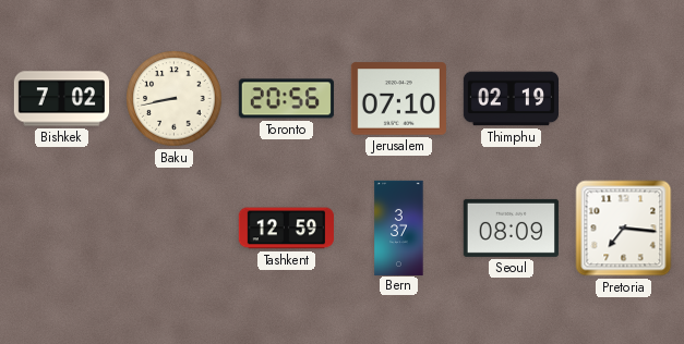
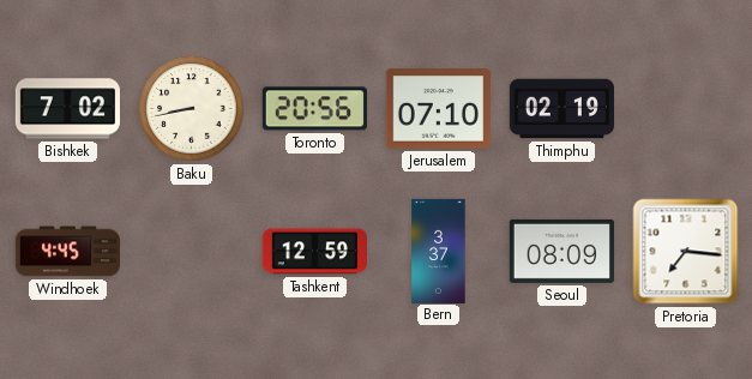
Windhoek: none -> 4:45
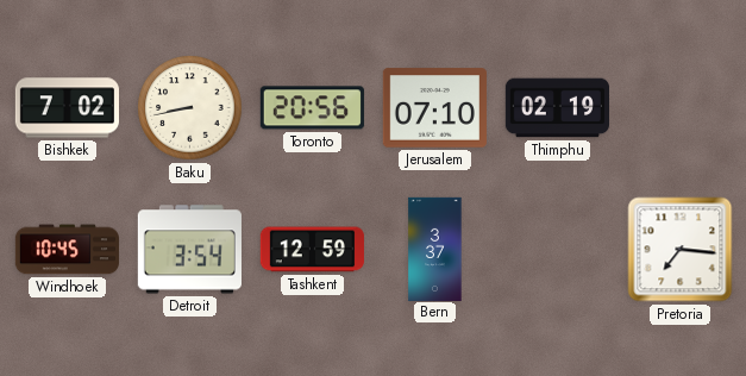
Windhoek: 4:45 -> 10:45
Detroit: none -> 3:54
Seoul: 08:09 -> none
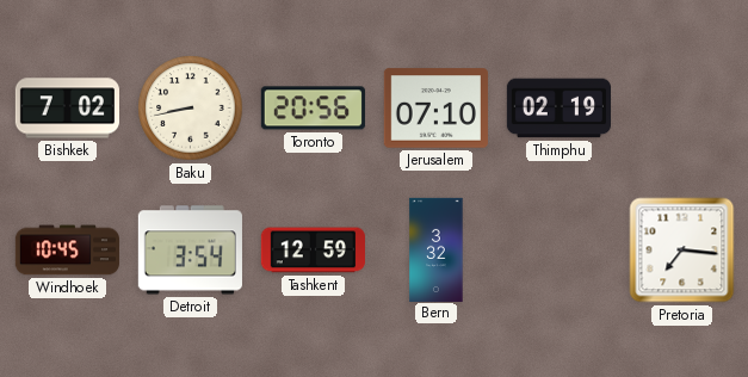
Bern: 3:37 -> 3:32
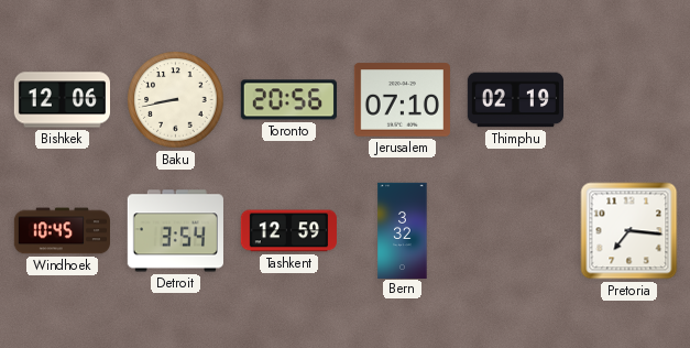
Bishkek: 7:02 -> 12:06
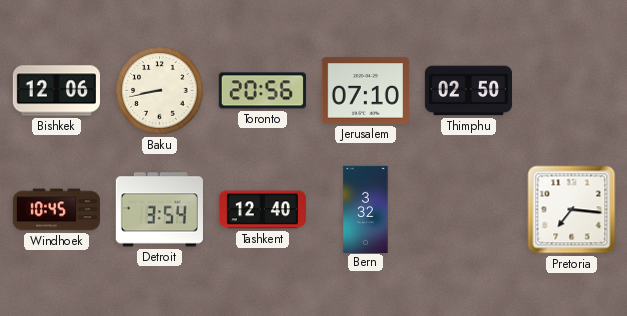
Thimphu: 02:19 -> 02:50
Tashkent: 12:59 -> 12:40
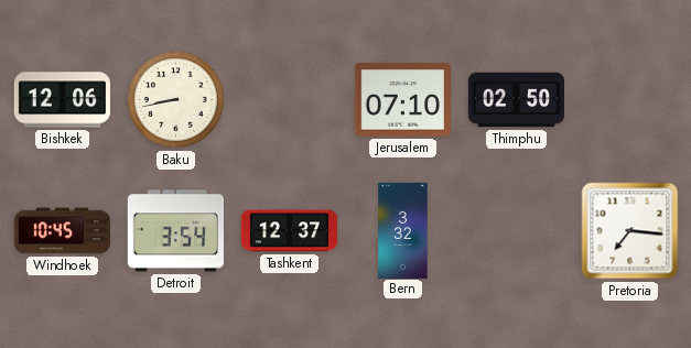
Toronto: 20:56 -> none
Tashkent: 12:40 -> 12:37
